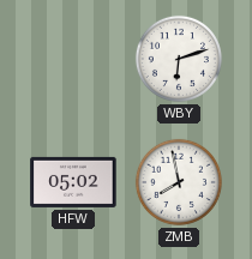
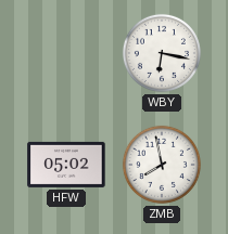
WBY: 6:12 -> 6:17
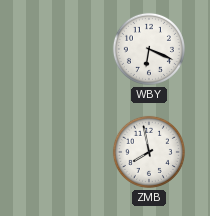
WBY: 6:17 -> 6:19
HFW: 05:02 -> none
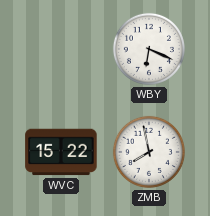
WVC: none -> 15:22
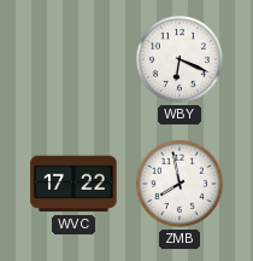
WVC: 15:22 -> 17:22
